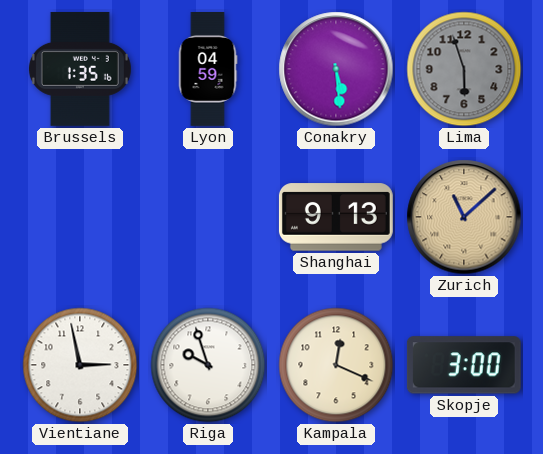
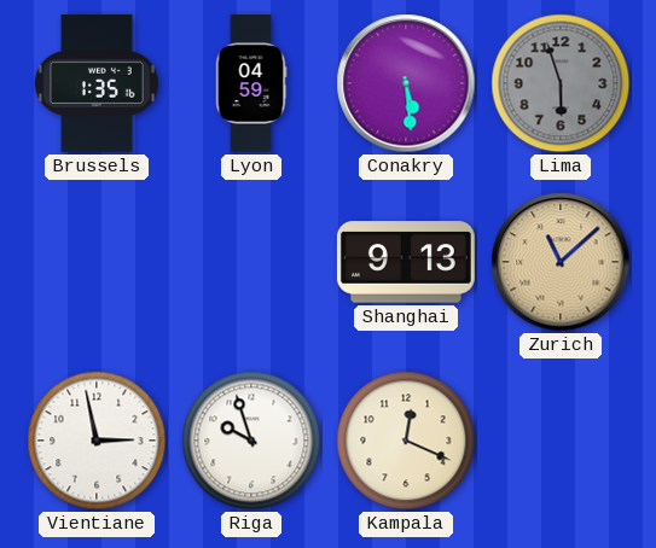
Skopje: 3:00 -> none
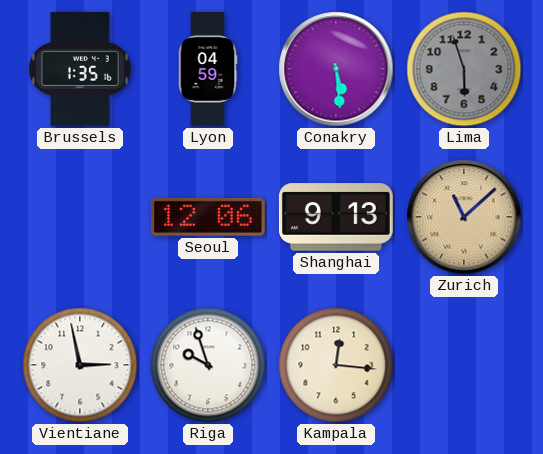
Seoul: none -> 12:06
Kampala: 12:19 -> 12:16
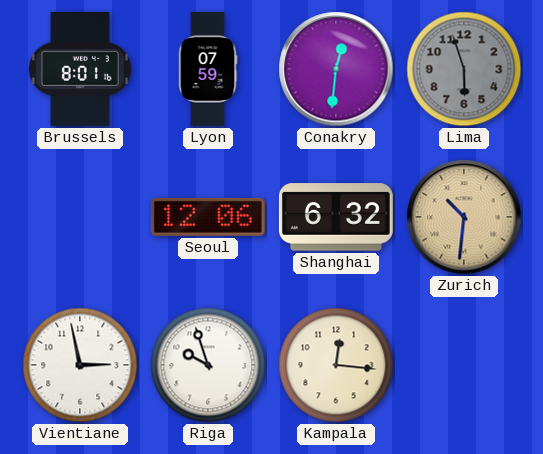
Brussels: 1:35 -> 8:01
Lyon: 04:59 -> 07:59
Conakry: 5:29 -> 12:31
Shanghai: 9:13 -> 6:32
Zurich: 11:08 -> 10:31
